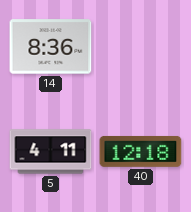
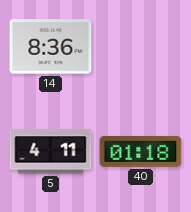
40: 12:18 -> 01:18
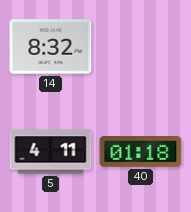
14: 8:36 -> 8:32
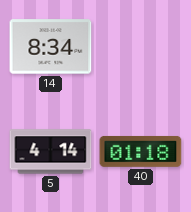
14: 8:32 -> 8:34
5: 4:11 -> 4:14
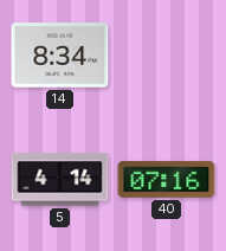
40: 01:18 -> 07:16
